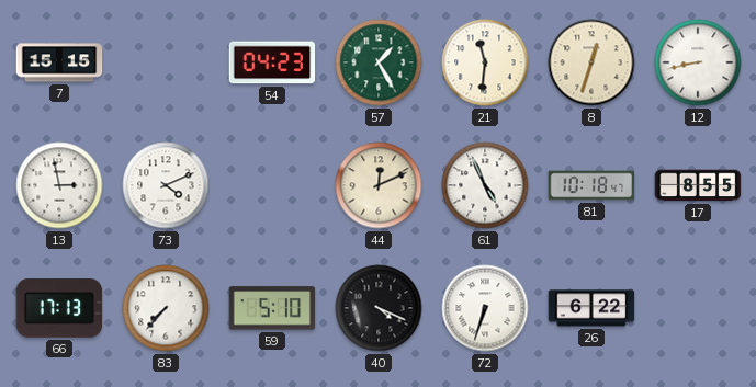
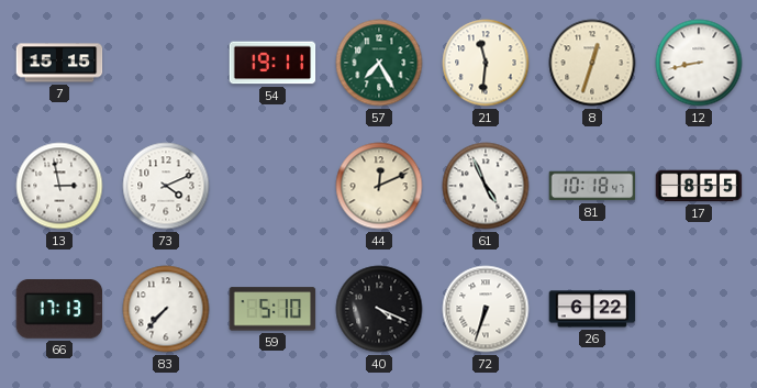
54: 04:23 -> 19:11
57: 1:25 -> 7:25
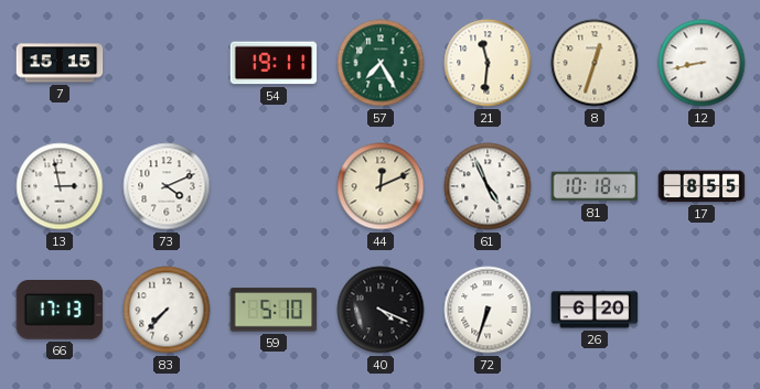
26: 6:22 -> 6:20
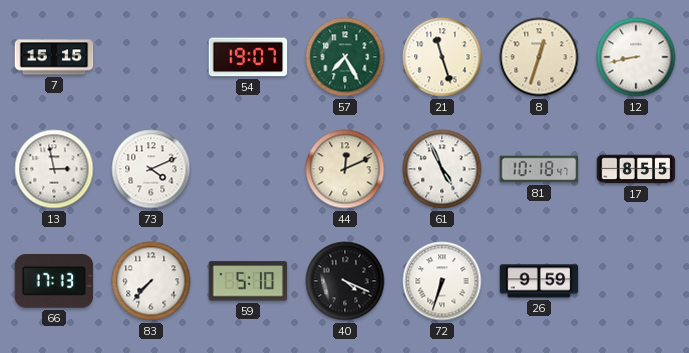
54: 19:11 -> 19:07
21: 11:31 -> 11:27
26: 6:20 -> 9:59
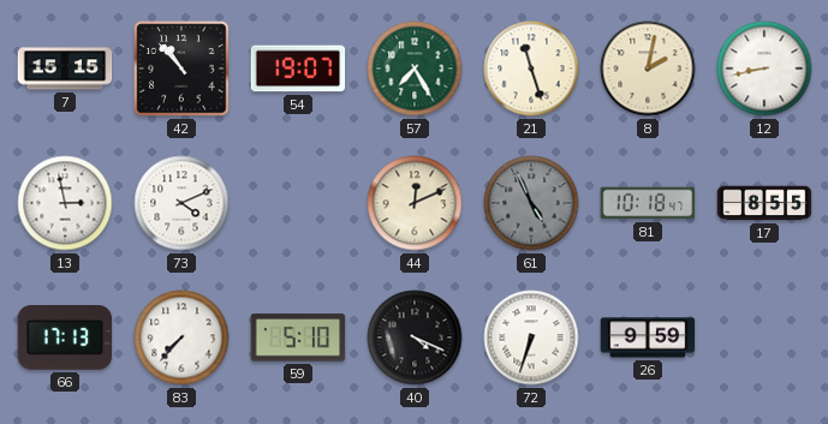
42: none -> 10:53
8: 12:33 -> 2:02
61 dial: white -> grey
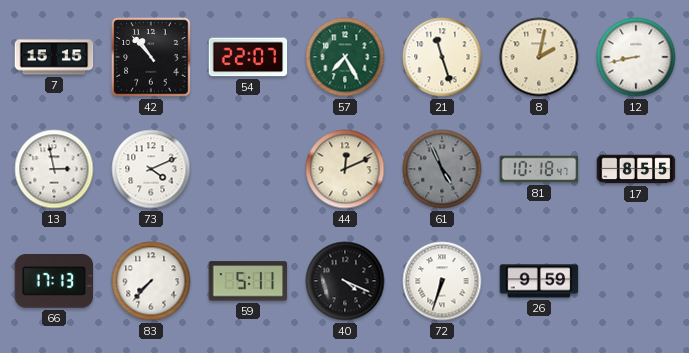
54: 19:07 -> 22:07
59: 5:10 -> 5:11
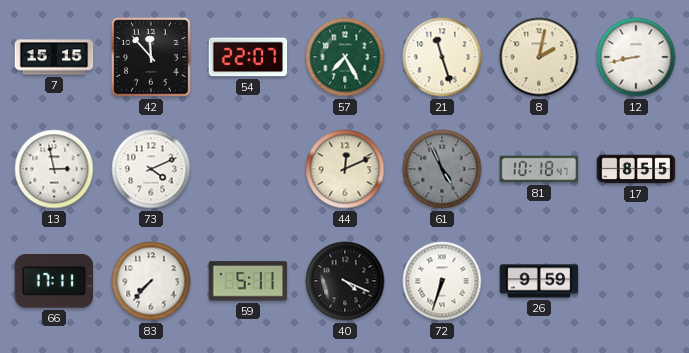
42: 10:53 -> 11:53
66: 17:13 -> 17:11
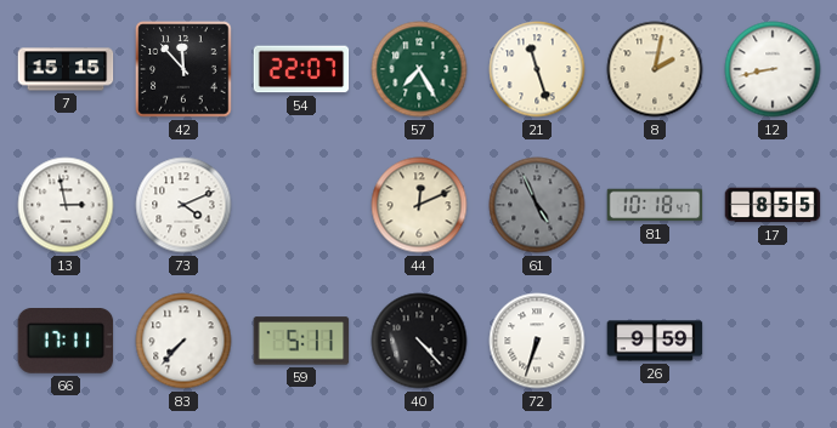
40: 4:19 -> 4:23
